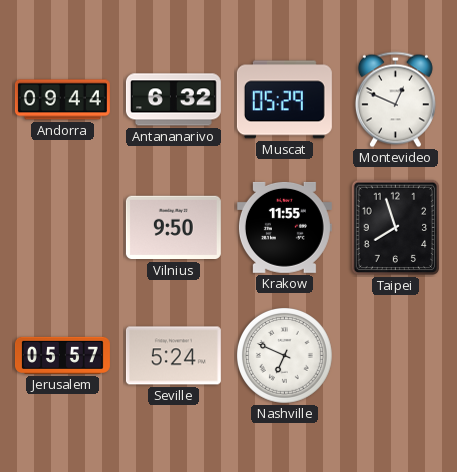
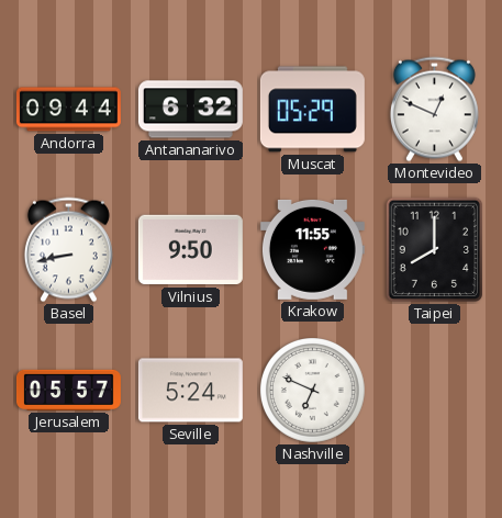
Basel: none -> 8:43
Taipei: 7:57 -> 8:00
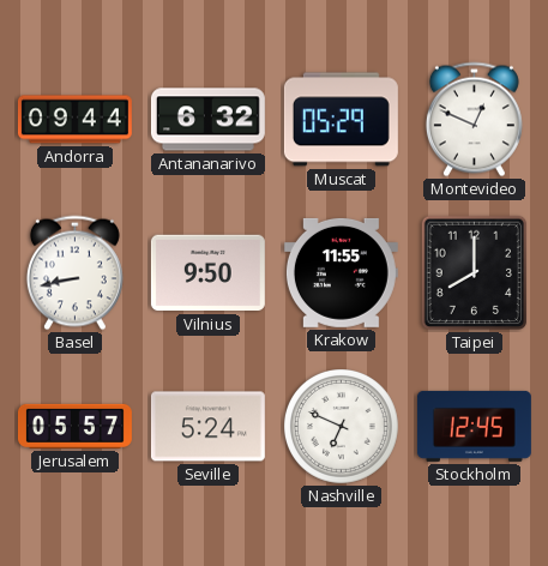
Stockholm: none -> 12:45
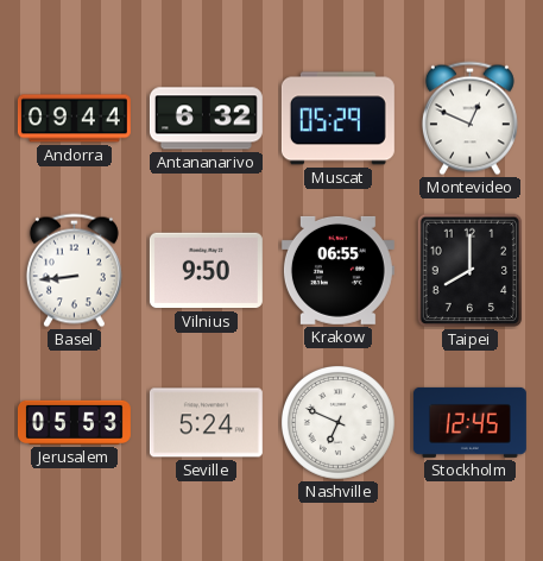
Basel: 8:43 -> 8:44
Krakow: 11:55 -> 06:55
Jerusalem: 05:57 -> 05:53
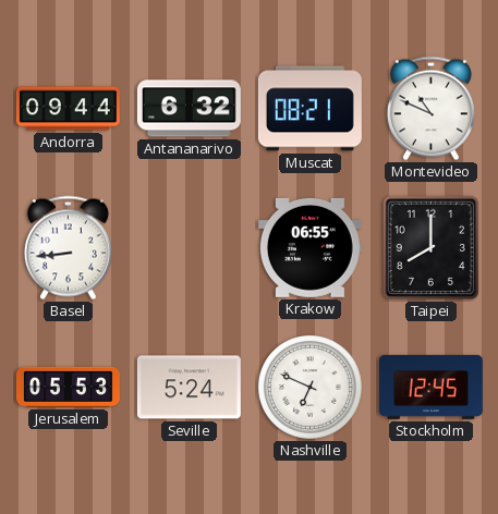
Muscat: 05:29 -> 08:21
Montevideo: 12:49 -> 10:49
Vilnius: 9:50 -> none
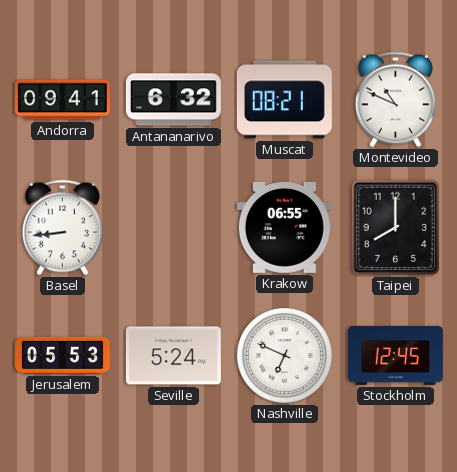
Andorra: 09:44 -> 09:41
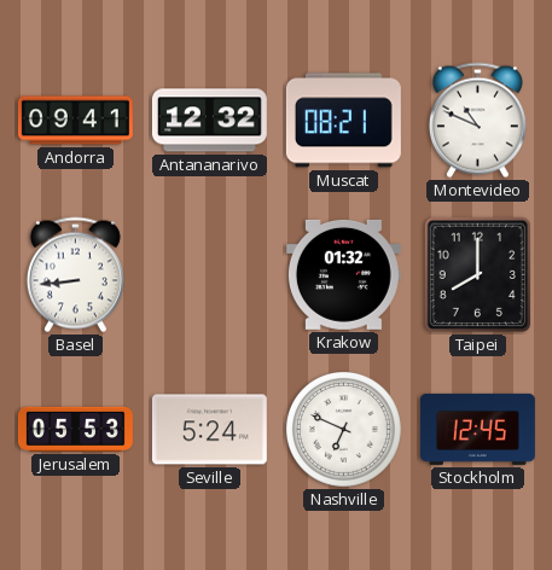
Antananarivo: 6:32 -> 12:32
Krakow: 06:55 -> 01:32
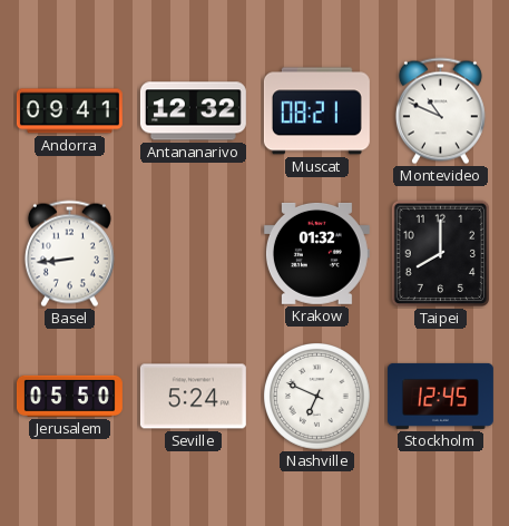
Jerusalem: 05:53 -> 05:50
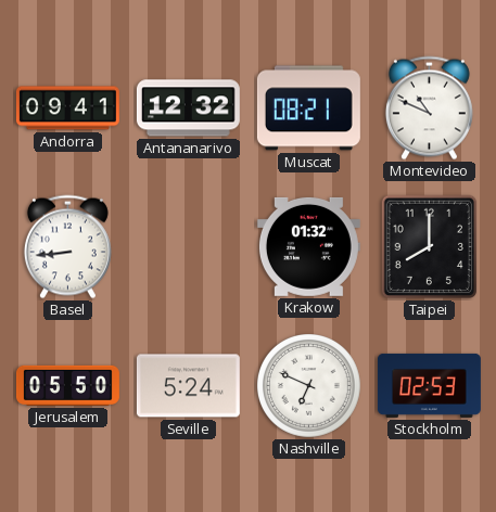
Stockholm: 12:45 -> 02:53
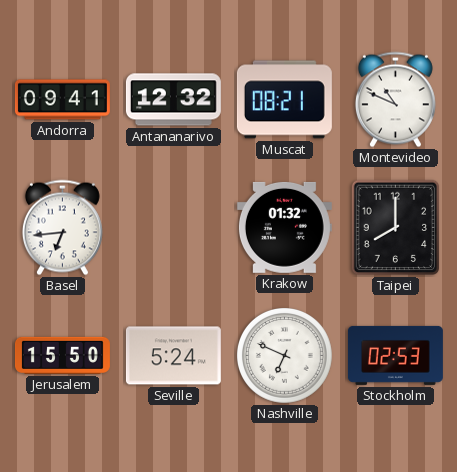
Basel: 8:44 -> 6:44
Jerusalem: 05:50 -> 15:50
